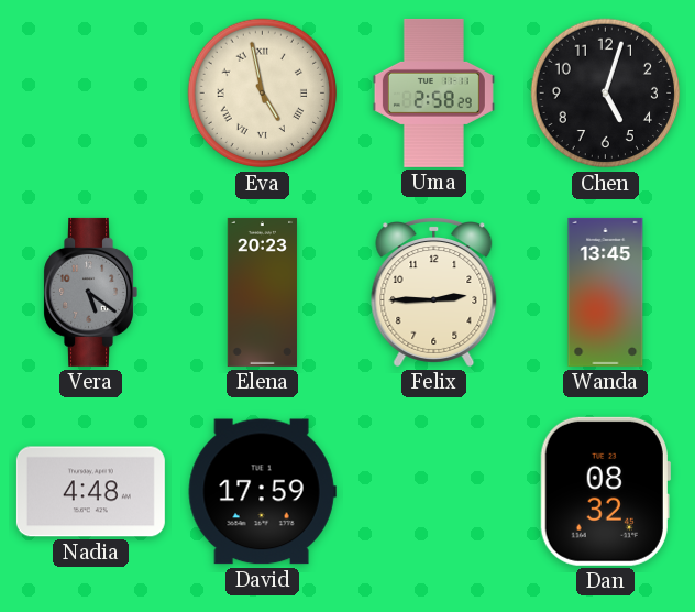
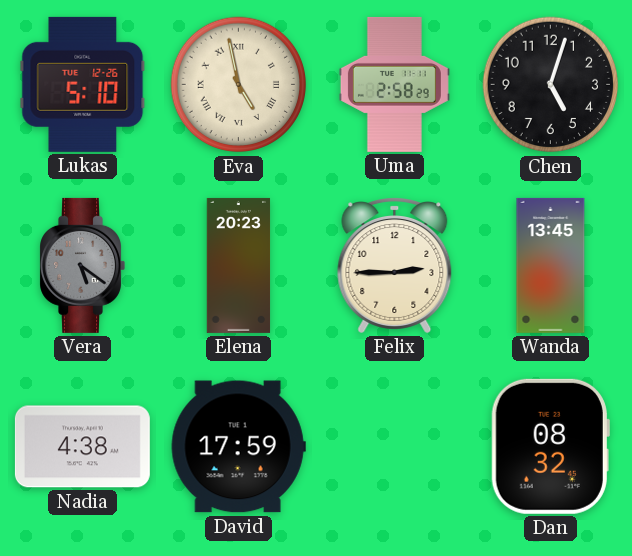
Lukas: none -> 5:10
Nadia: 4:48 -> 4:38
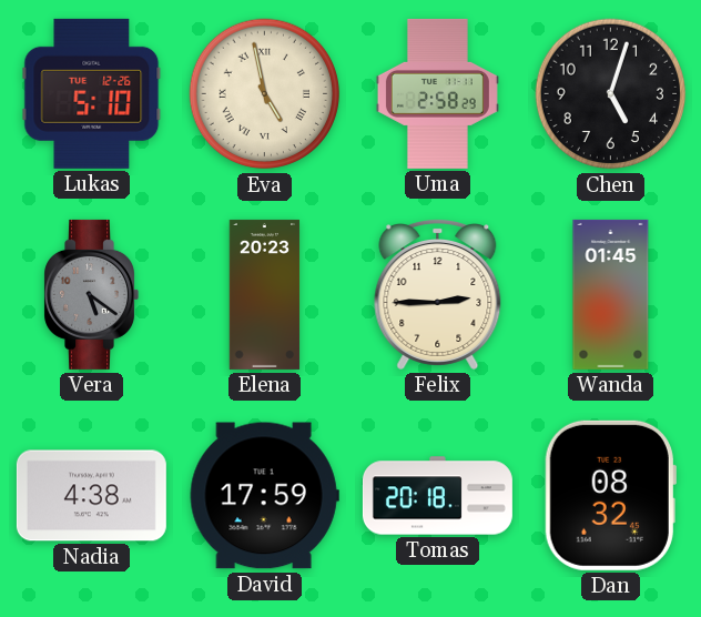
Wanda: 13:45 -> 01:45
Tomas: none -> 20:18
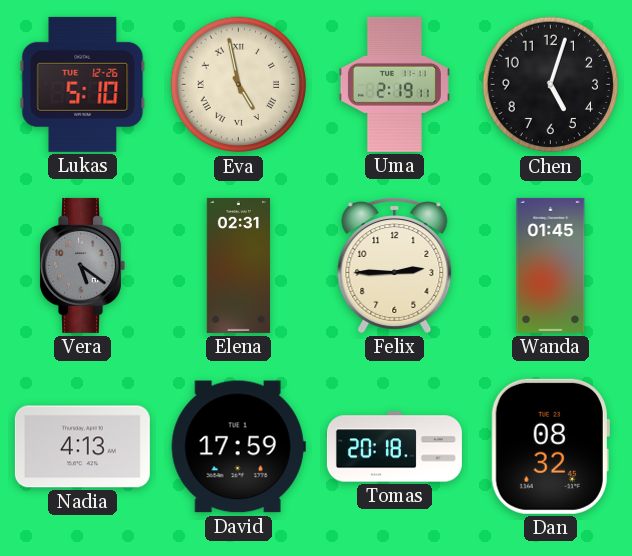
Uma: 2:58 -> 2:19
Elena: 20:23 -> 02:31
Nadia: 4:38 -> 4:13
